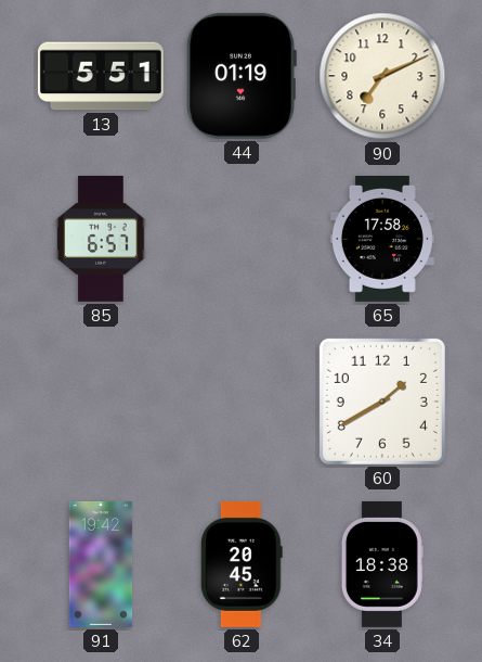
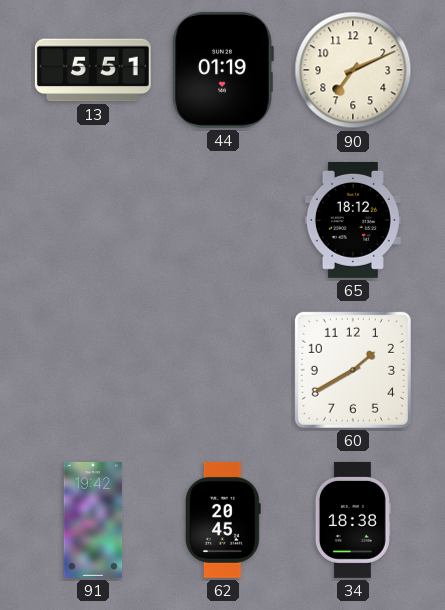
85: 6:57 -> none
65: 17:58 -> 18:12
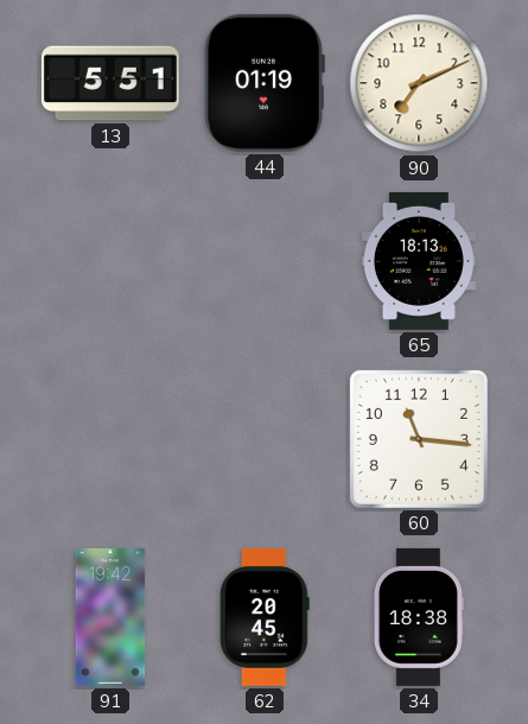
65: 18:12 -> 18:13
60: 1:40 -> 11:16
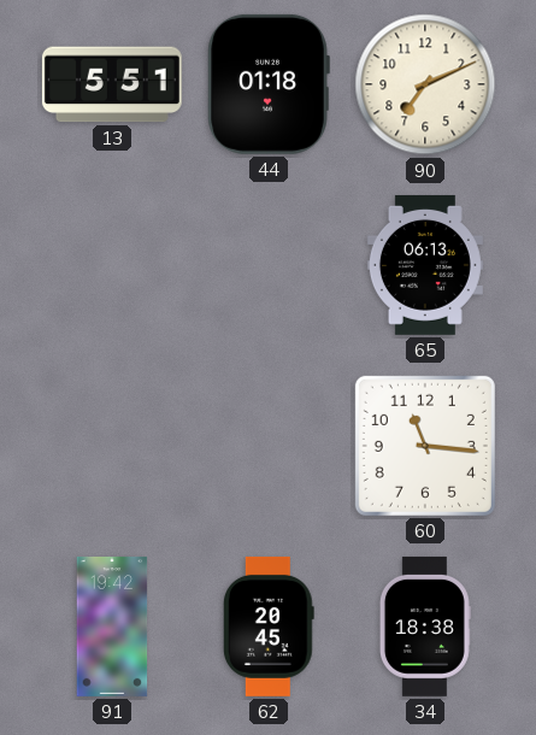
44: 01:19 -> 01:18
65: 18:13 -> 06:13
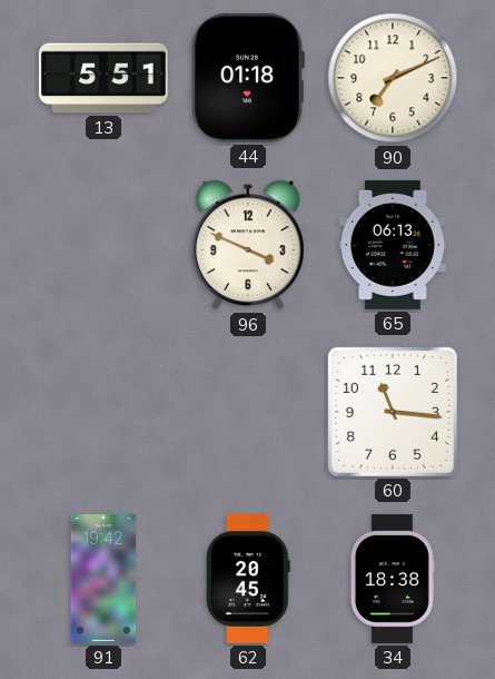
96: none -> 3:49
